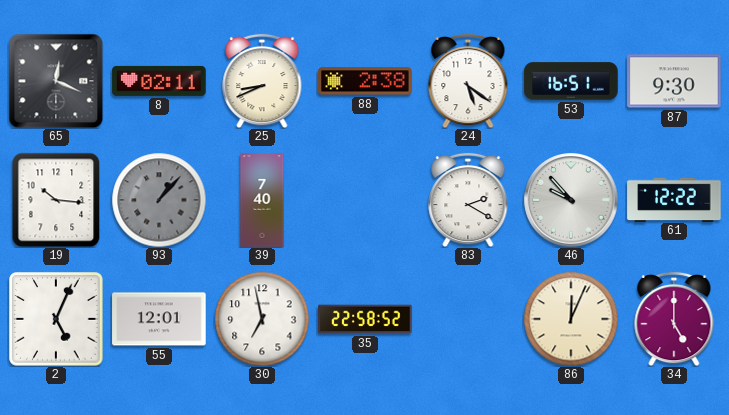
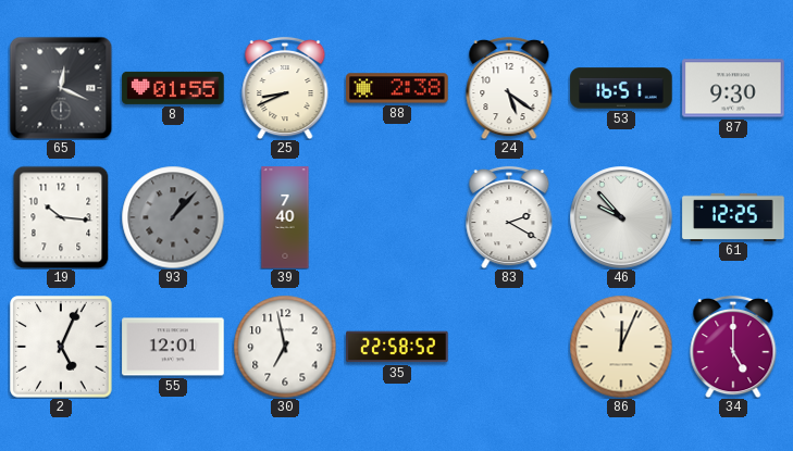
8: 02:11 -> 01:55
61: 12:22 -> 12:25
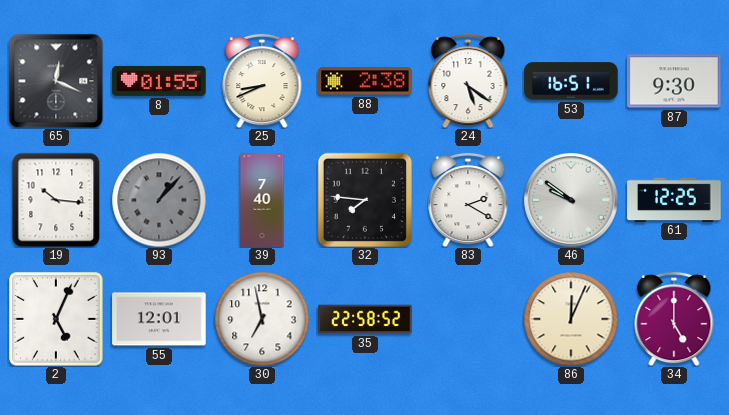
32: none -> 7:46
46: 9:53 -> 9:51
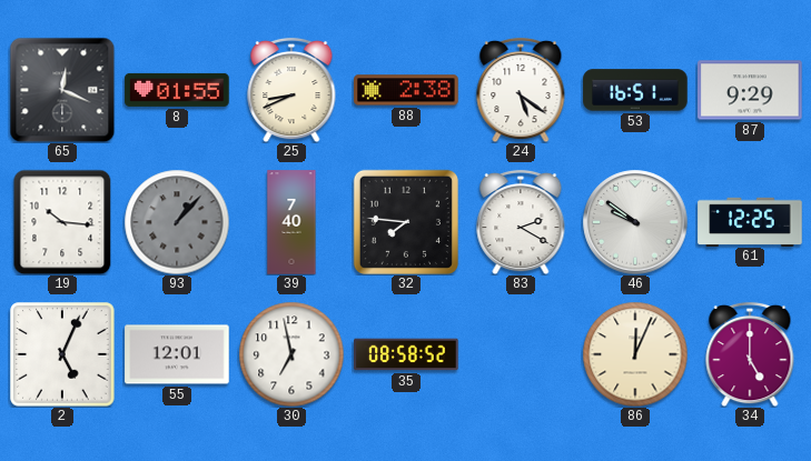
87: 9:30 -> 9:29
35: 22:58 -> 08:58
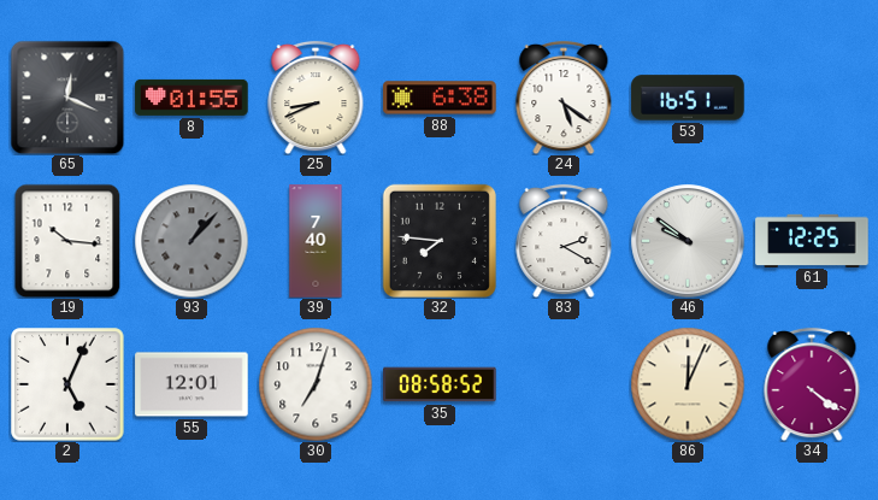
88: 2:38 -> 6:38
87: 9:29 -> none
30: 6:58 -> 7:03
34: 5:00 -> 4:21
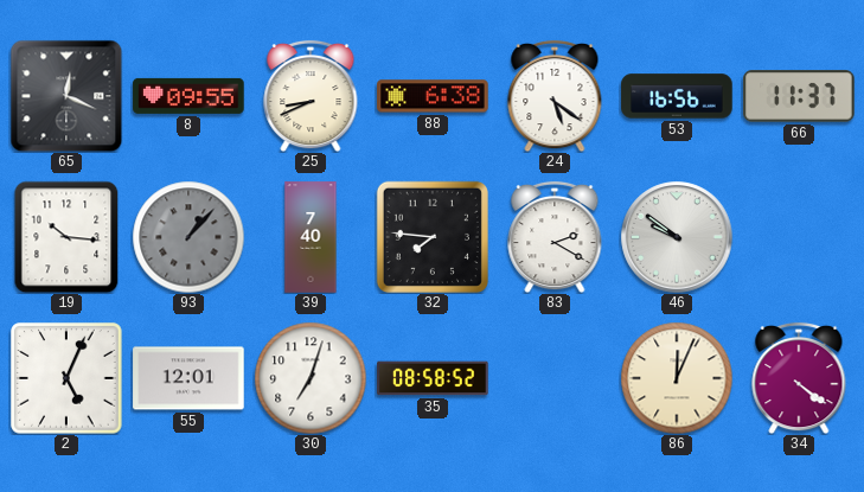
8: 01:55 -> 09:55
53: 16:51 -> 16:56
66: none -> 11:37
61: 12:25 -> none
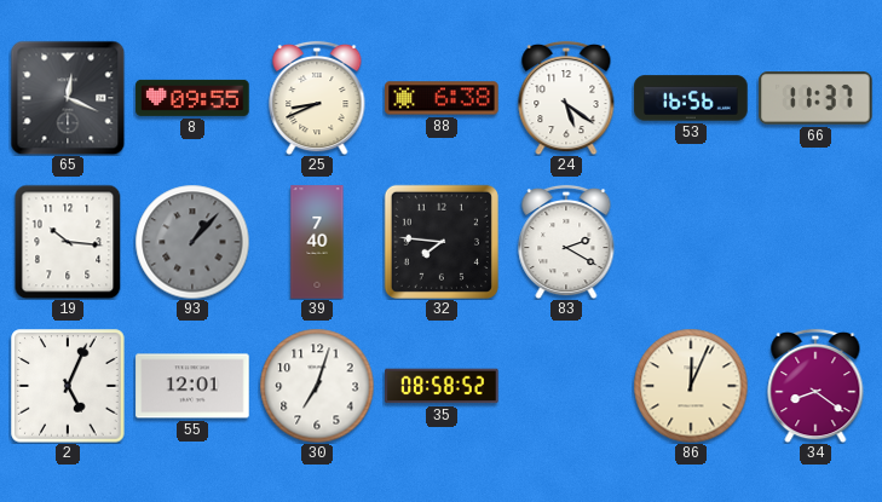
46: 9:51 -> none
34: 4:21 -> 8:21
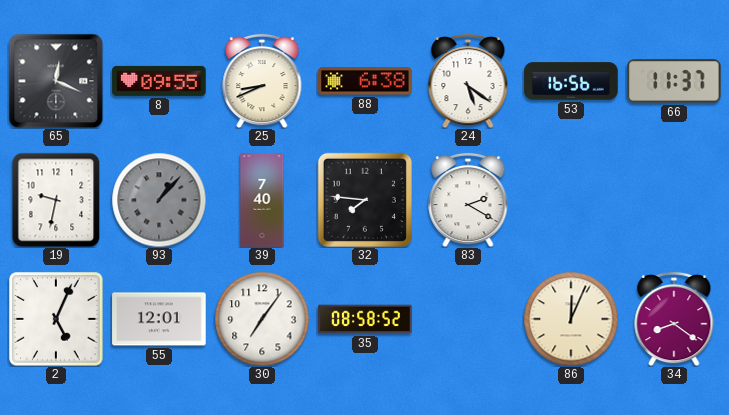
19: 10:16 -> 9:32
30: 7:03 -> 7:06
